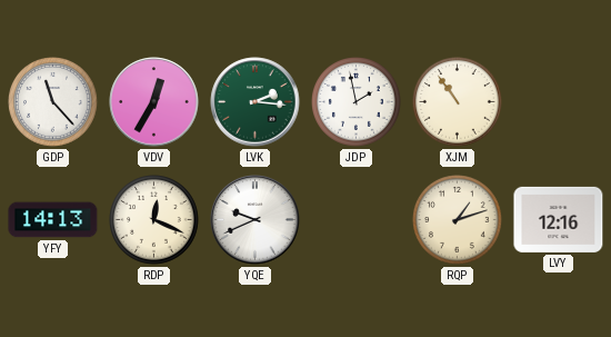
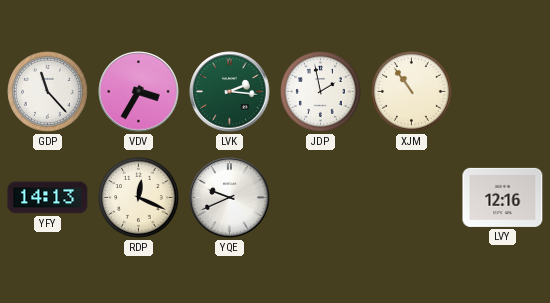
VDV: 12:35 -> 3:35
RQP: 1:12 -> none
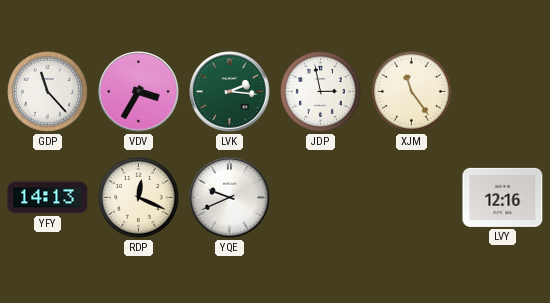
JDP: 1:58 -> 2:58
XJM: 10:54 -> 11:24
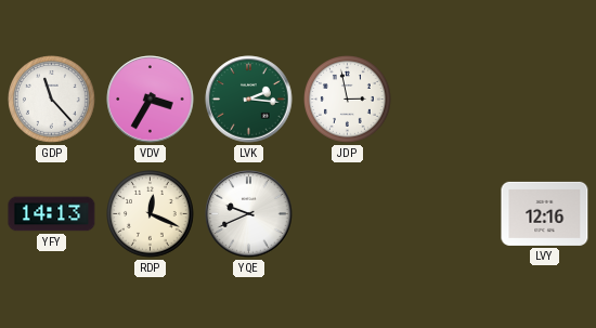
XJM: 11:24 -> none
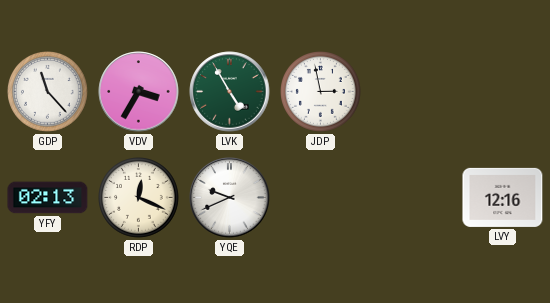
LVK: 2:16 -> 4:55
YFY: 14:13 -> 02:13
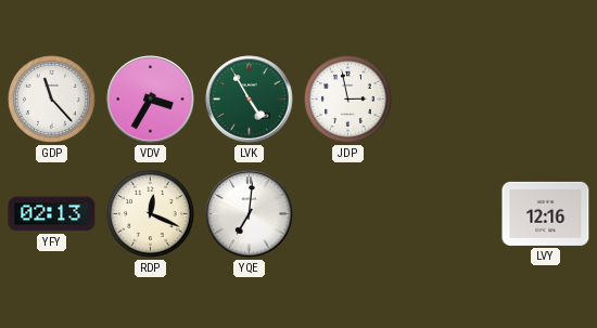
YQE: 9:41 -> 7:01
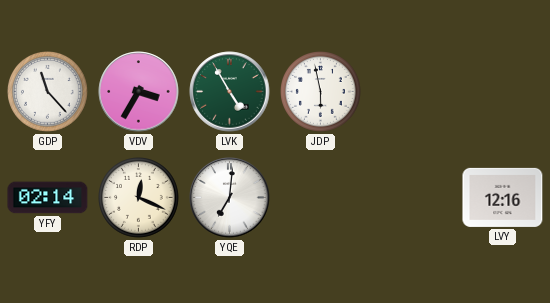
JDP: 2:58 -> 5:58
YFY: 02:13 -> 02:14
